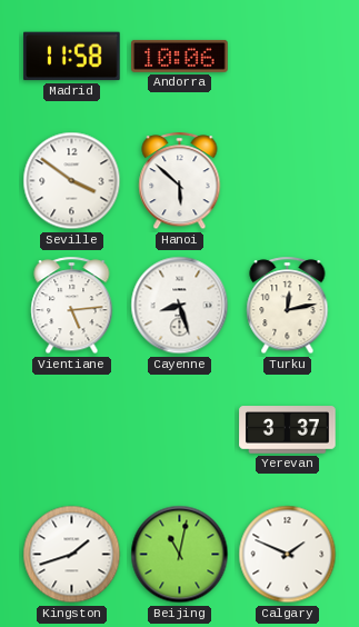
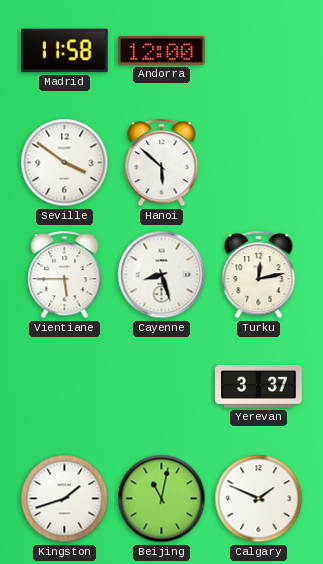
Andorra: 10:06 -> 12:00
Vientiane: 5:14 -> 5:45
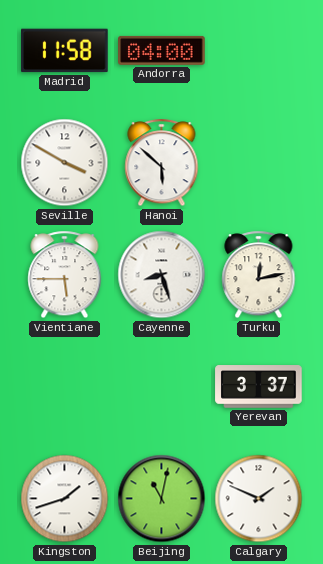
Andorra: 12:00 -> 04:00
Seville: 3:51 -> 3:50
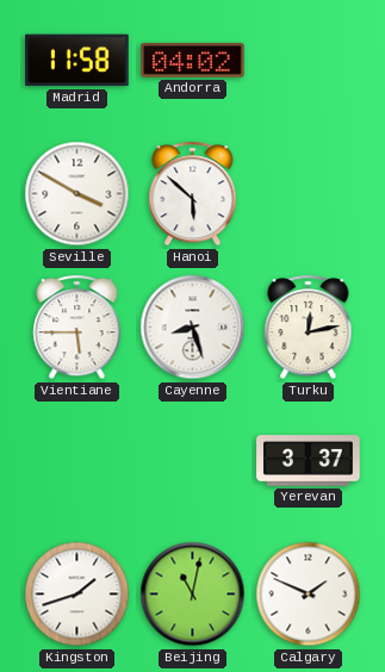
Andorra: 04:00 -> 04:02
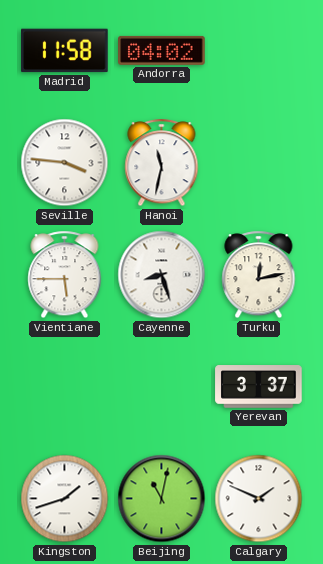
Seville: 3:50 -> 3:46
Hanoi: 5:52 -> 11:32
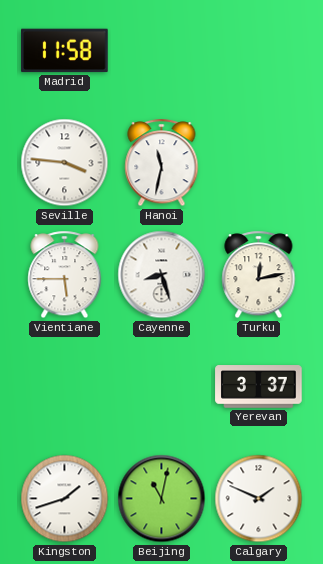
Andorra: 04:02 -> none
